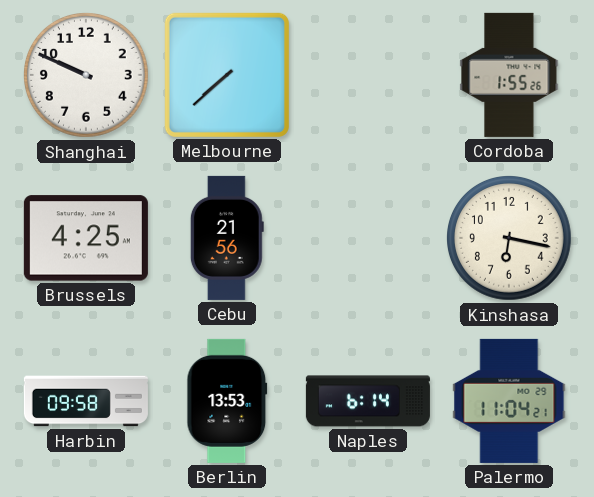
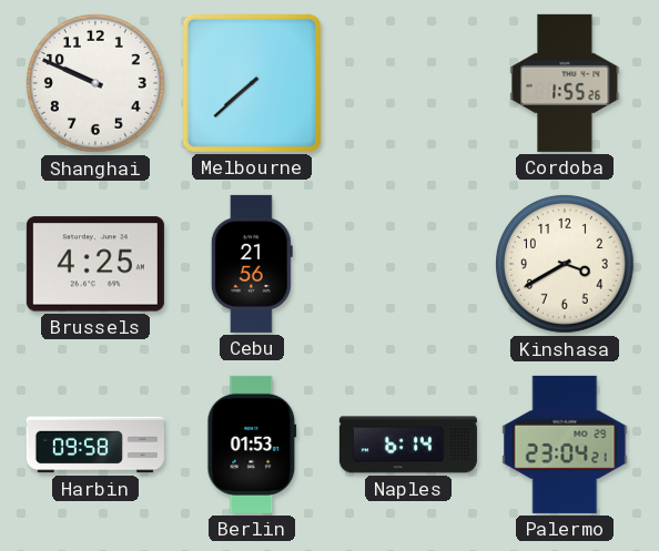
Kinshasa: 6:17 -> 3:40
Berlin: 13:53 -> 01:53
Palermo: 11:04 -> 23:04
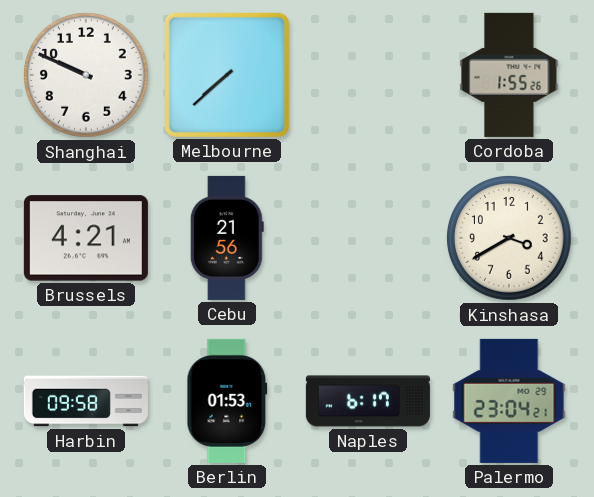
Brussels: 4:25 -> 4:21
Naples: 6:14 -> 6:17
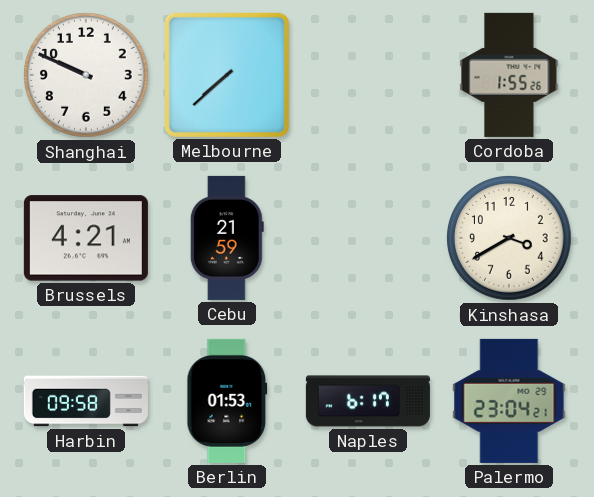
Cebu: 21:56 -> 21:59
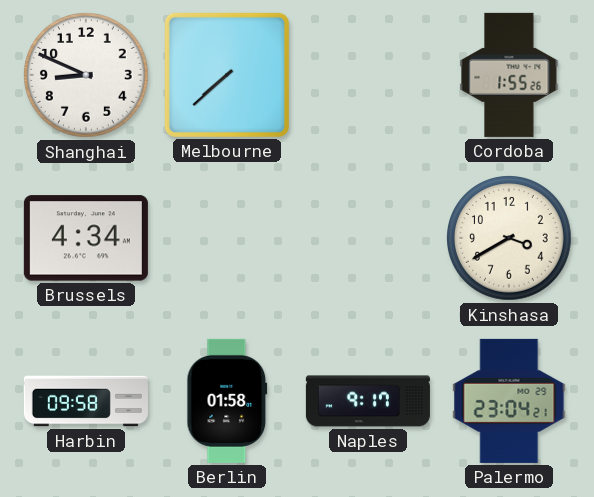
Shanghai: 9:49 -> 8:49
Brussels: 4:21 -> 4:34
Cebu: 21:59 -> none
Berlin: 01:53 -> 01:58
Naples: 6:17 -> 9:17
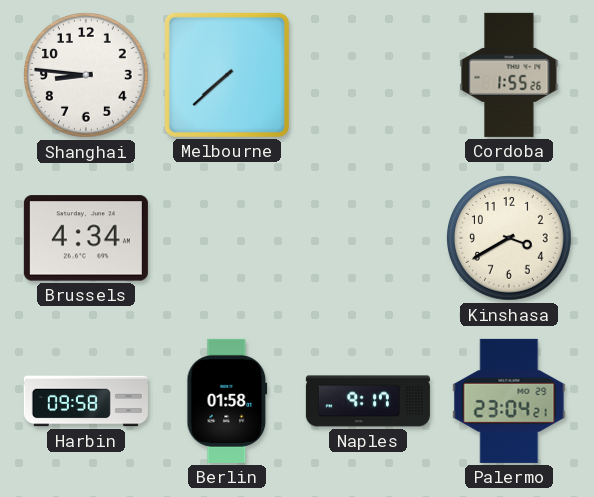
Shanghai: 8:49 -> 8:46
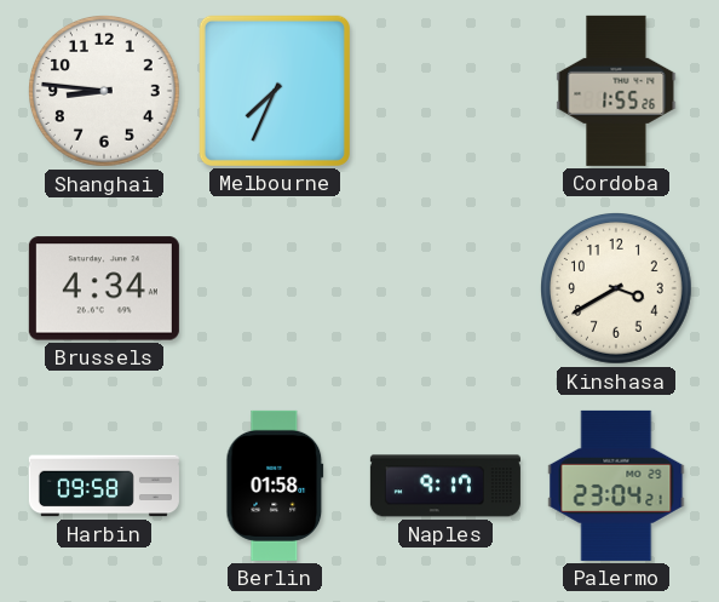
Melbourne: 7:38 -> 7:34
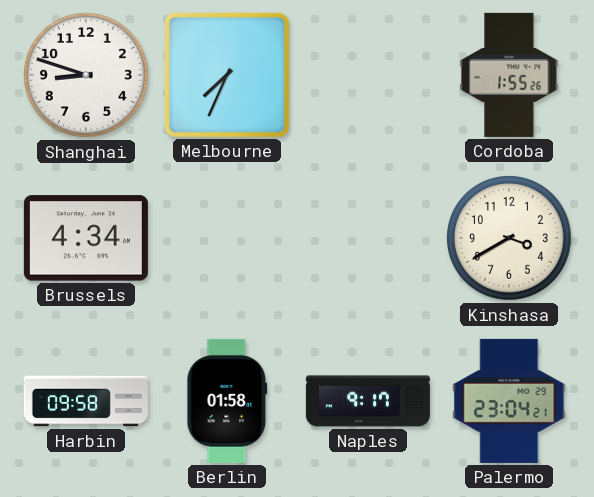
Shanghai: 8:46 -> 8:48
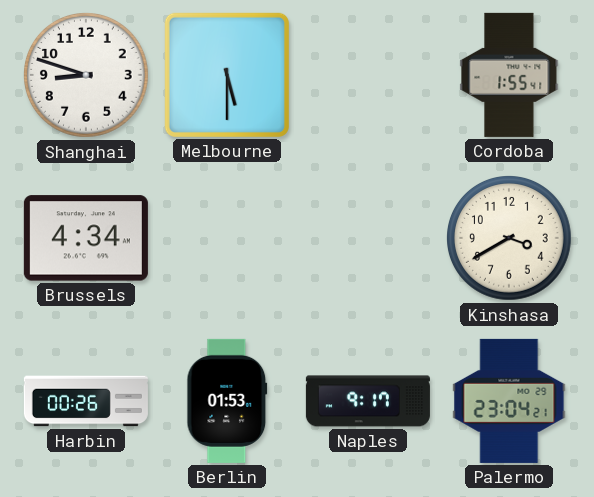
Melbourne: 7:34 -> 5:30
Cordoba: 1:55:26 -> 1:55:41
Harbin: 09:58 -> 00:26
Berlin: 01:58 -> 01:53
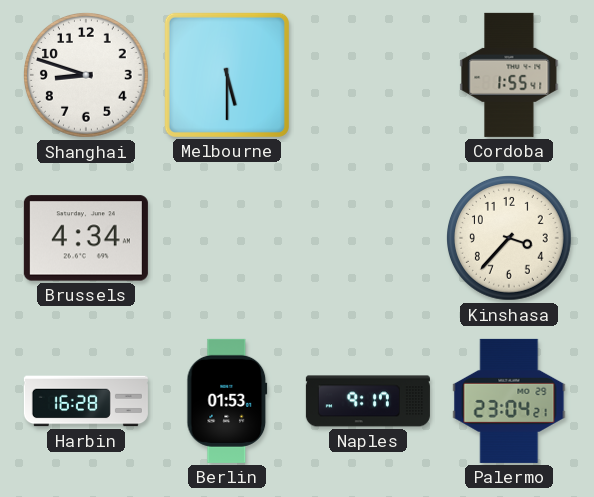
Kinshasa: 3:40 -> 3:37
Harbin: 00:26 -> 16:28
